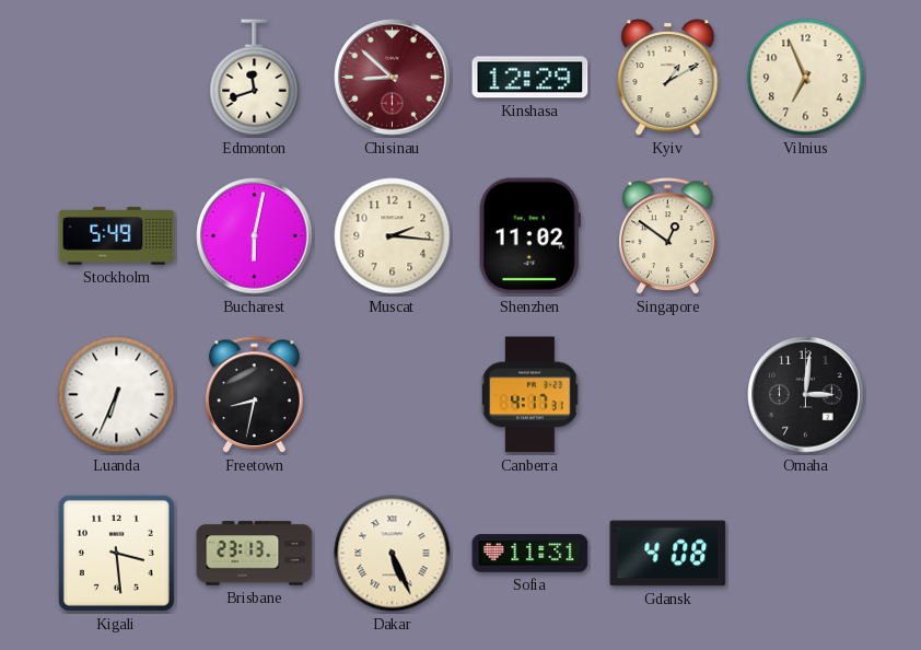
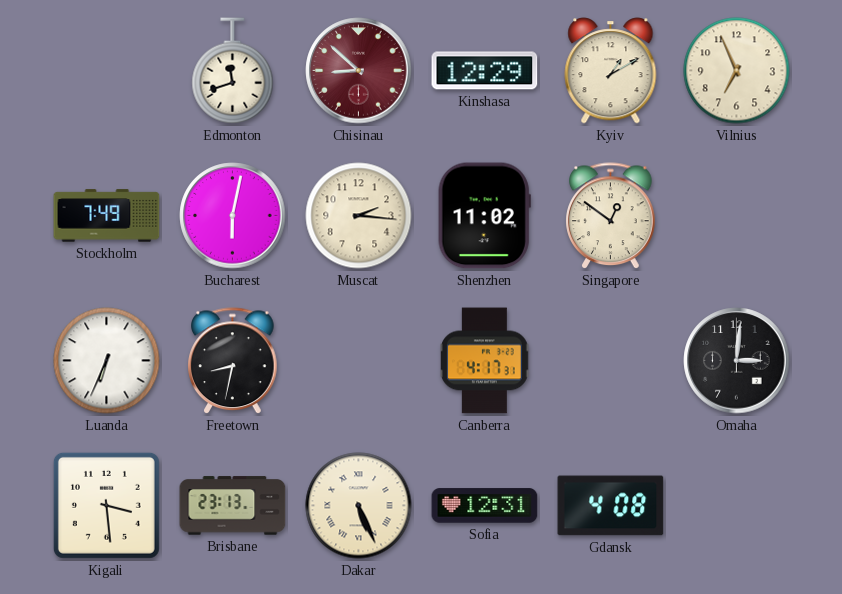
Stockholm: 5:49 -> 7:49
Sofia: 11:31 -> 12:31
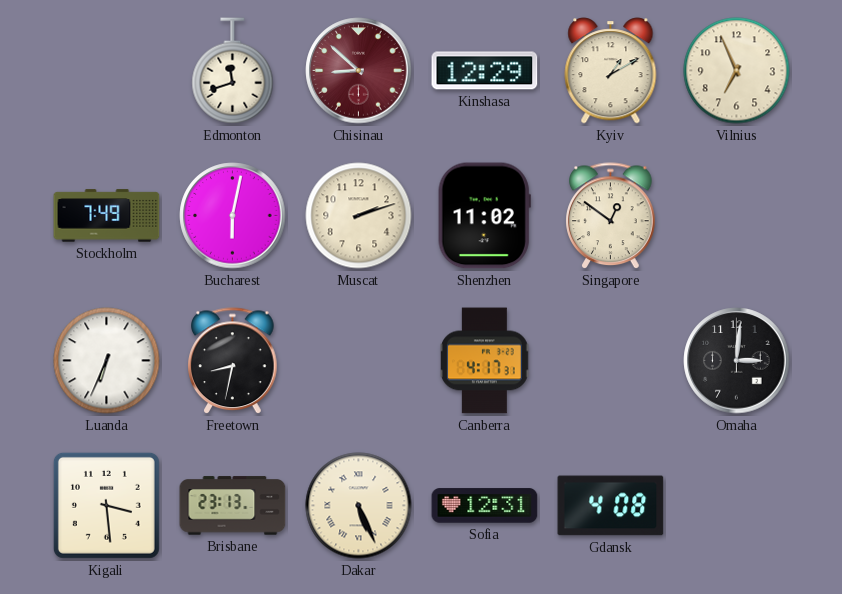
Muscat: 2:16 -> 2:12
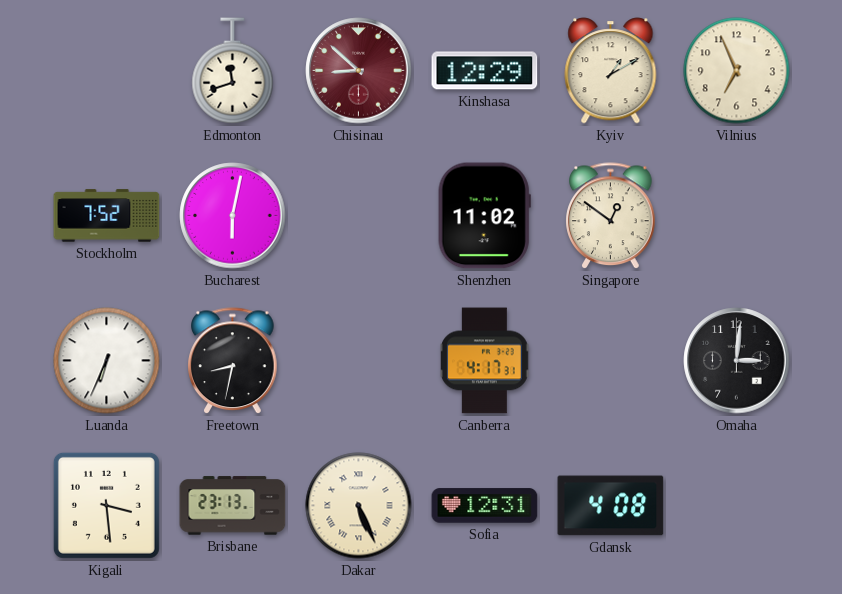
Stockholm: 7:49 -> 7:52
Muscat: 2:12 -> none
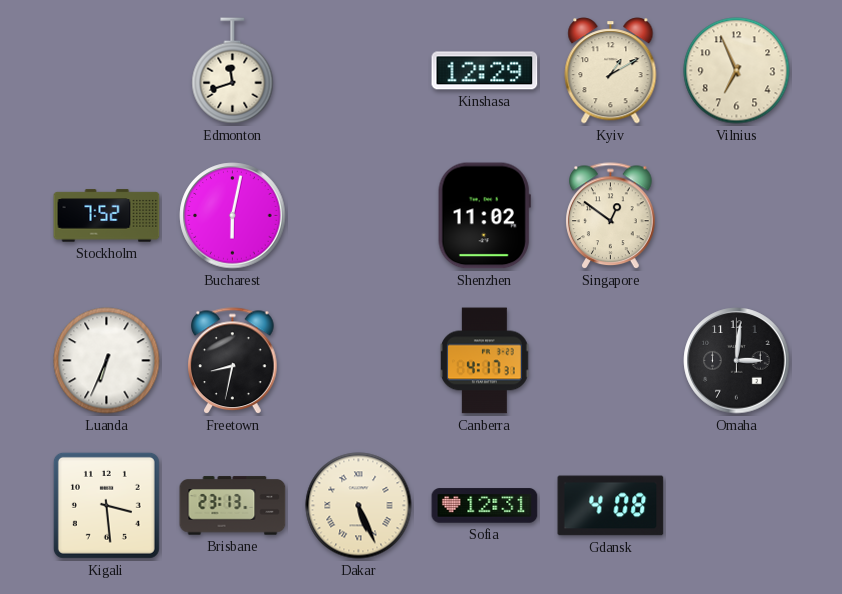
Chisinau: 8:52 -> none
